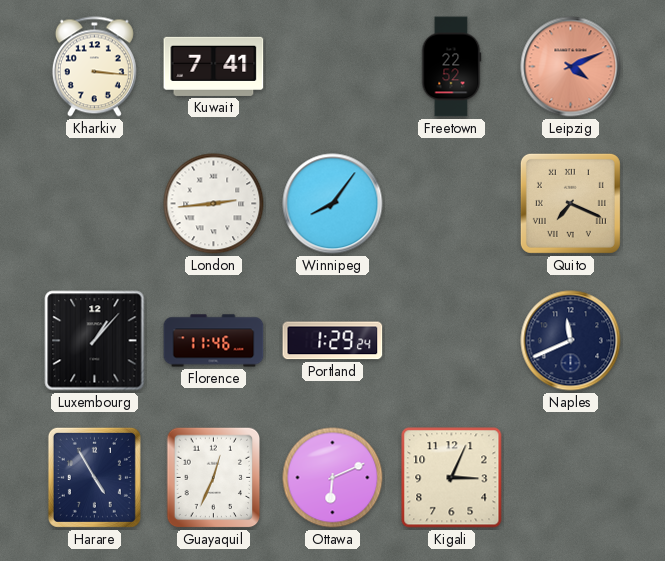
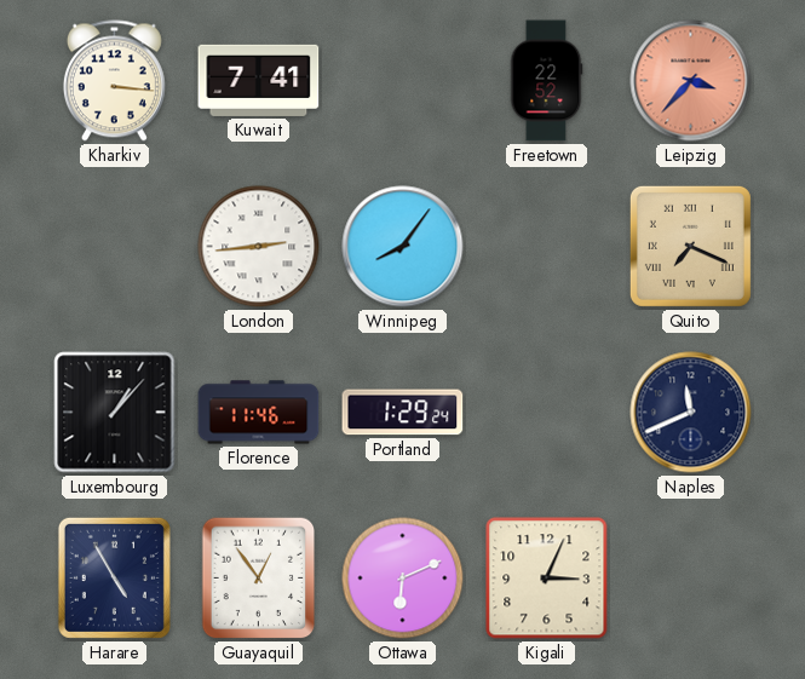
Leipzig: 4:11 -> 3:37
Guayaquil: 12:34 -> 12:54
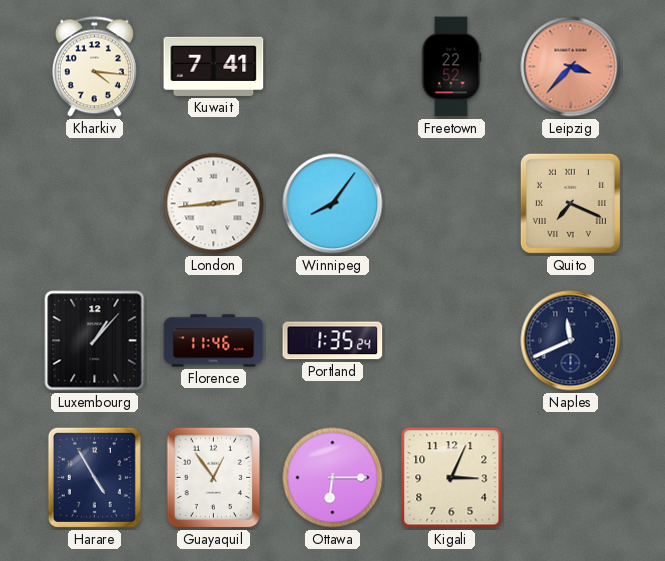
Kharkiv: 3:16 -> 4:16
Portland: 1:29 -> 1:35
Ottawa: 6:11 -> 6:15
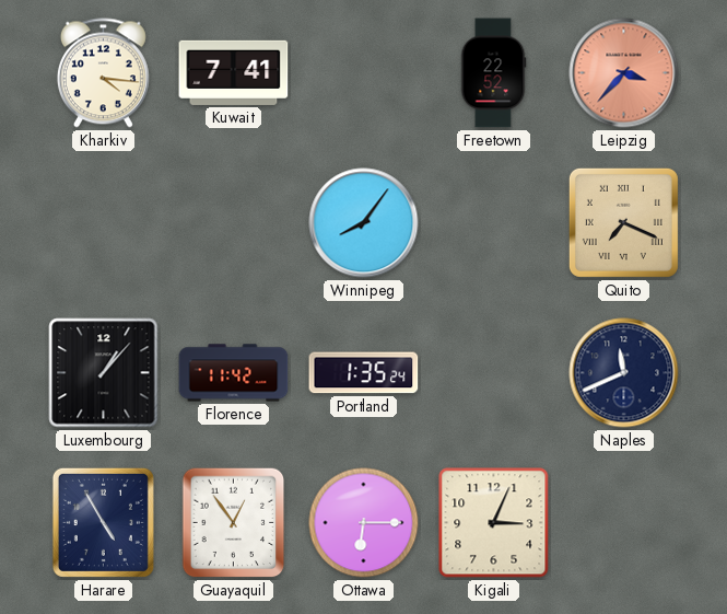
London: 2:44 -> none
Florence: 11:46 -> 11:42
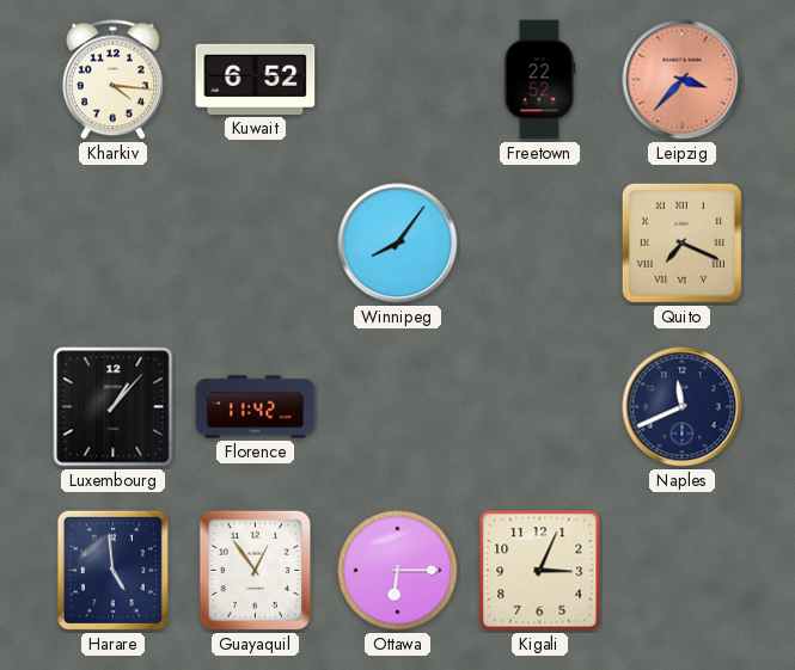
Kuwait: 7:41 -> 6:52
Portland: 1:35 -> none
Harare: 4:55 -> 4:59
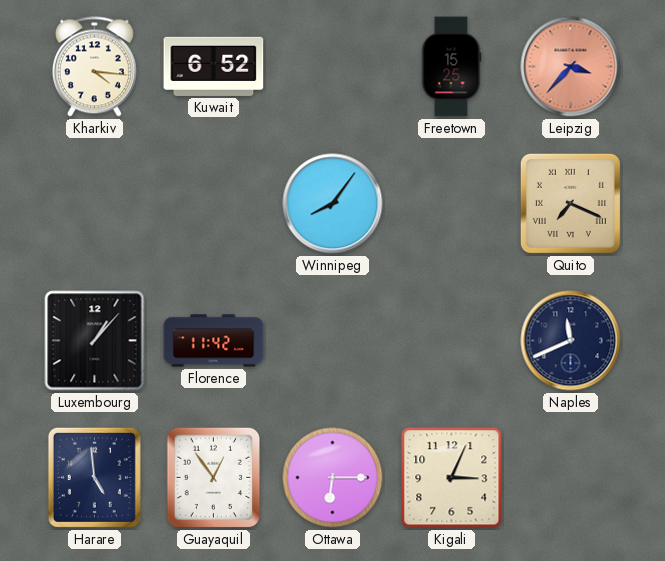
Freetown: 22:52 -> 15:25
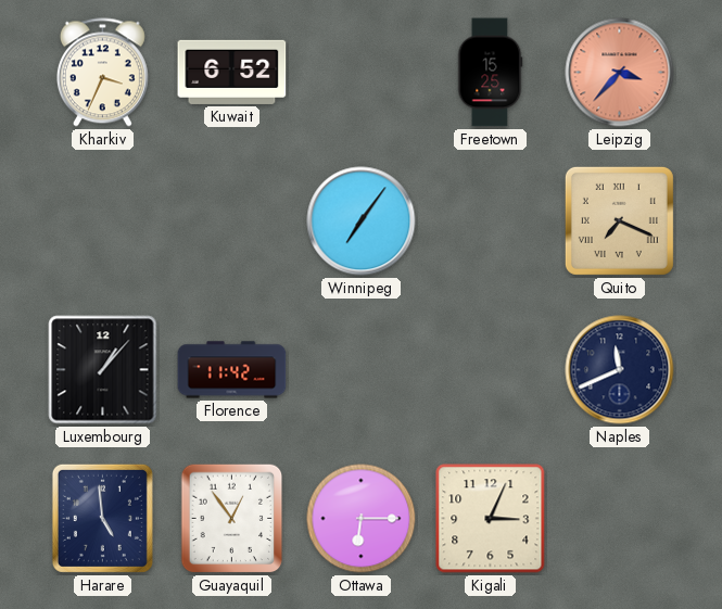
Kharkiv: 4:16 -> 3:34
Winnipeg: 8:06 -> 7:06
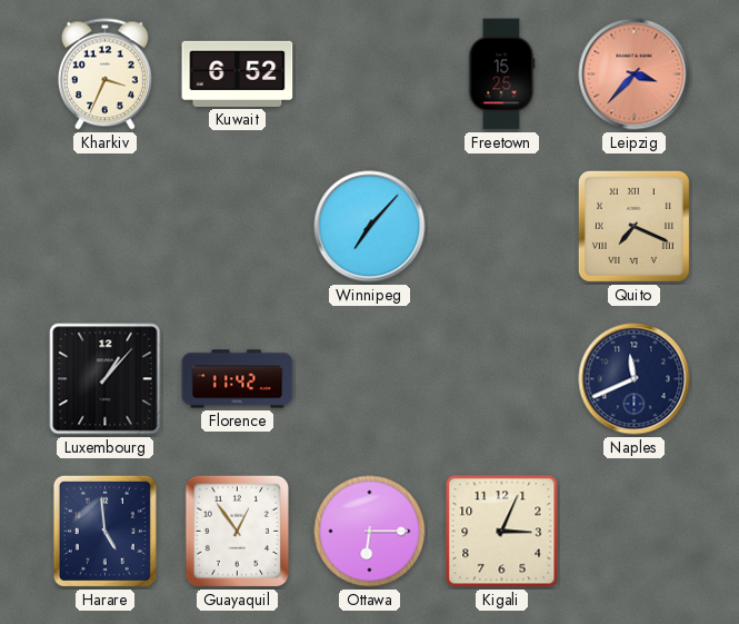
Winnipeg: 7:06 -> 7:07
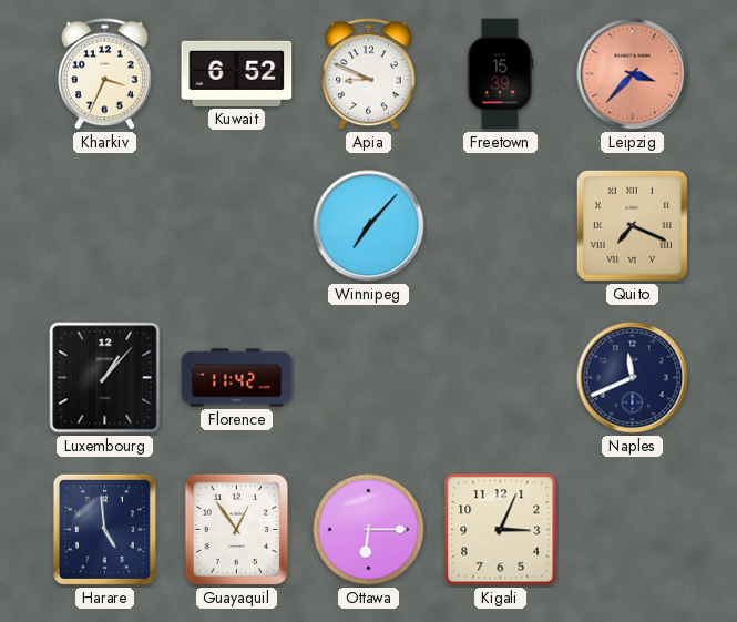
Apia: none -> 8:49
Freetown: 15:25 -> 15:39
